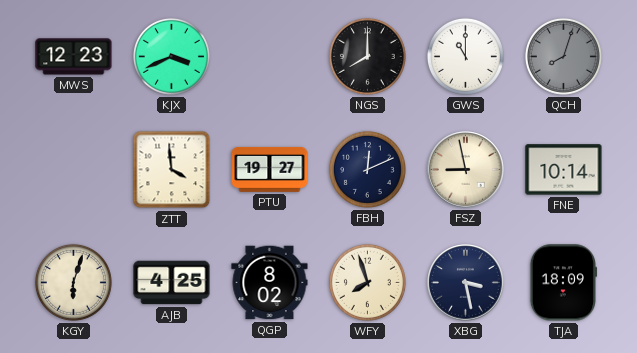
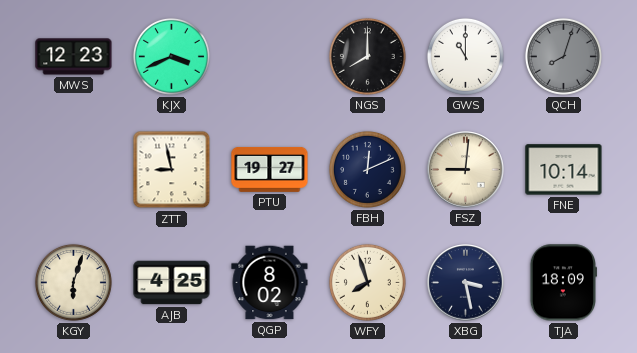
ZTT: 3:59 -> 8:58
FSZ: 8:58 -> 9:01
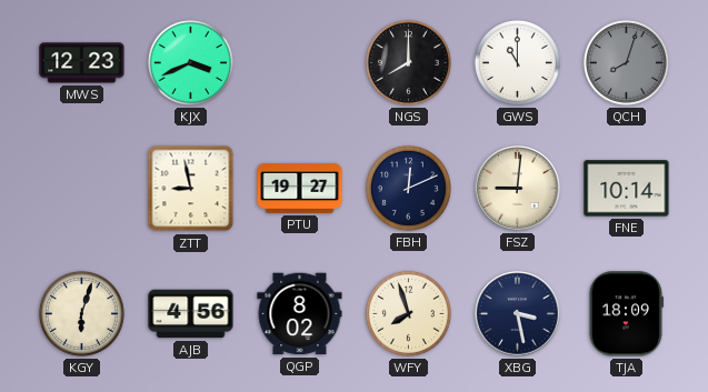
AJB: 4:25 -> 4:56
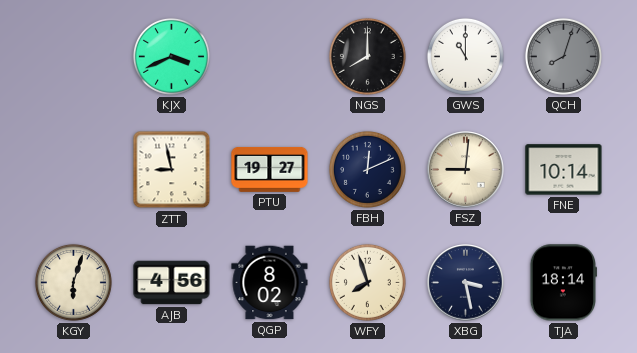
MWS: 12:23 -> none
TJA: 18:09 -> 18:14
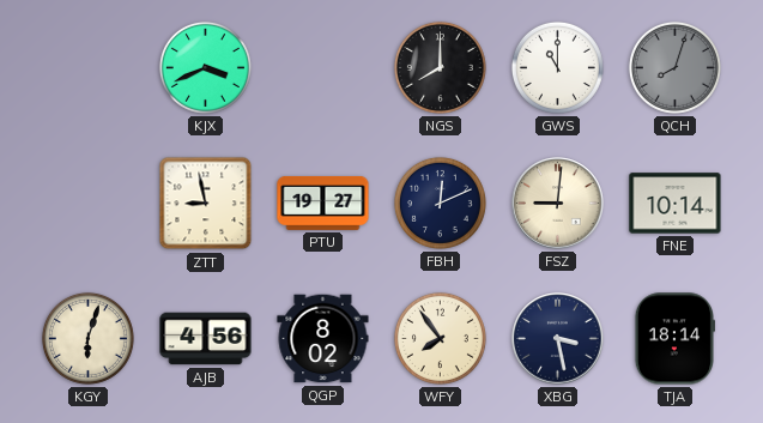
WFY: 7:57 -> 7:54
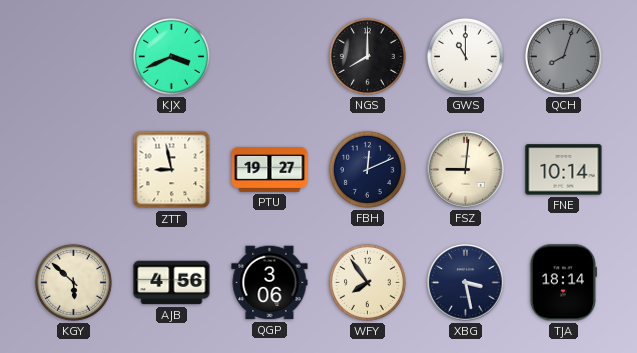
KGY: 6:03 -> 5:52
QGP: 8:02 -> 3:06
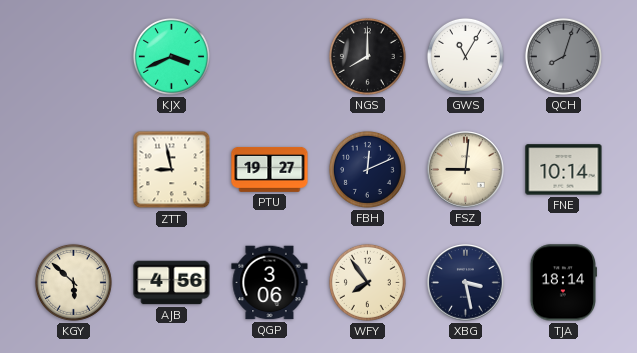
GWS: 11:00 -> 11:05
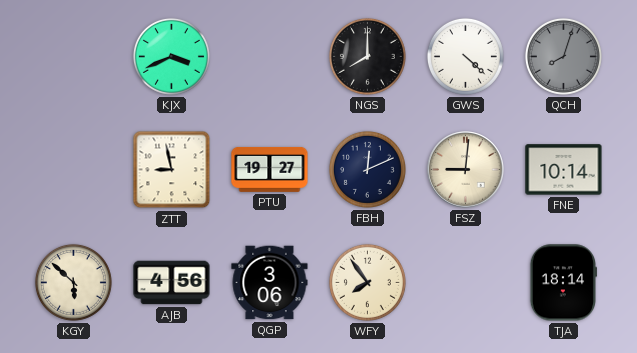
GWS: 11:05 -> 4:22
XBG: 3:28 -> none
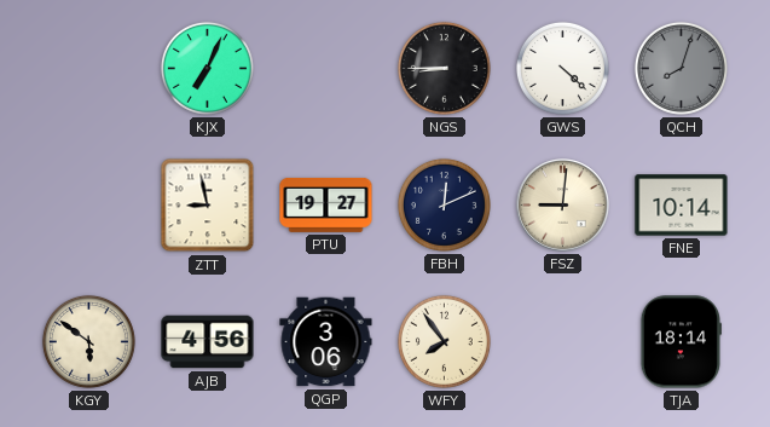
KJX: 3:41 -> 7:04
NGS: 8:00 -> 8:45
KGY: 5:52 -> 5:51
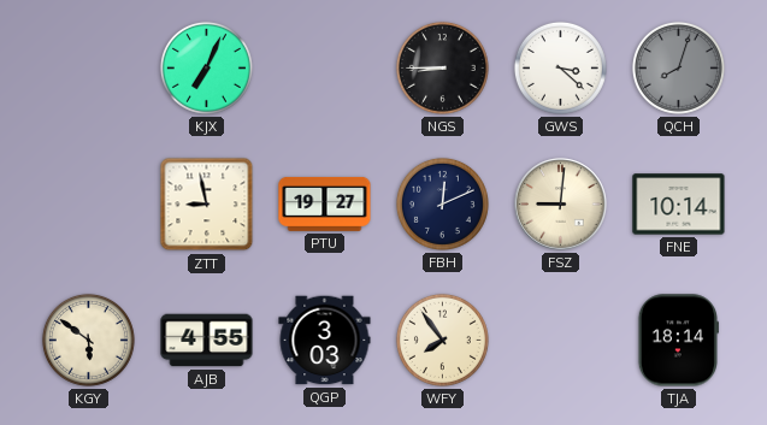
GWS: 4:22 -> 3:22
AJB: 4:56 -> 4:55
QGP: 3:06 -> 3:03
